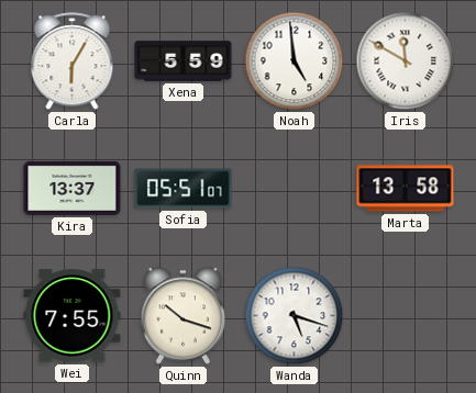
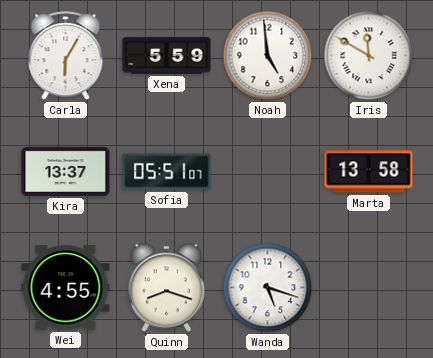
Wei: 7:55 -> 4:55
Quinn: 10:18 -> 8:18
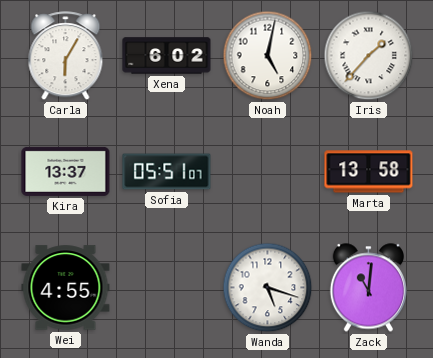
Xena: 5:59 -> 6:02
Noah: 4:59 -> 5:02
Iris: 11:50 -> 1:37
Quinn: 8:18 -> none
Zack: none -> 11:01
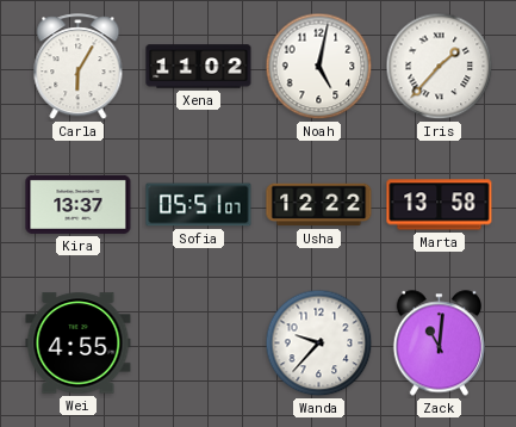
Xena: 6:02 -> 11:02
Usha: none -> 12:22
Wanda: 5:18 -> 9:37
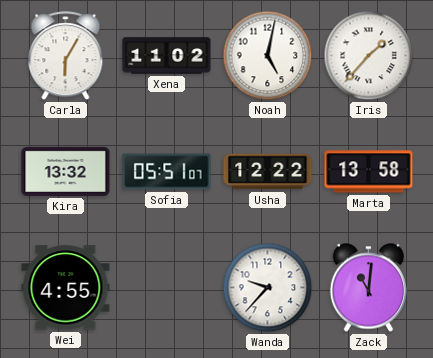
Kira: 13:37 -> 13:32
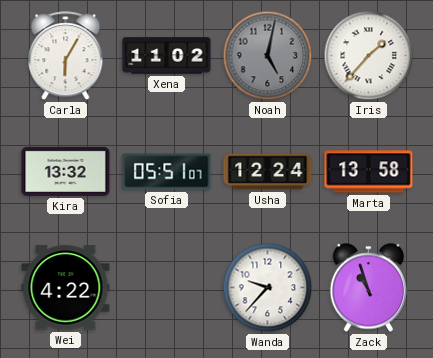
Noah dial: white -> grey
Usha: 12:22 -> 12:24
Wei: 4:55 -> 4:22
Zack: 11:01 -> 10:57
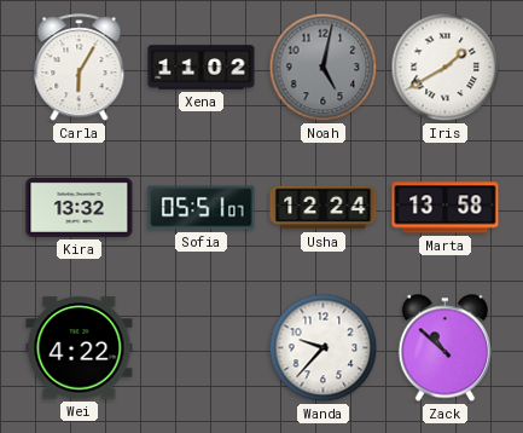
Iris: 1:37 -> 1:40
Zack: 10:57 -> 10:52
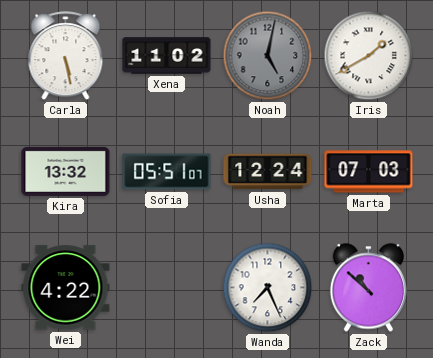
Carla: 6:05 -> 5:28
Marta: 13:58 -> 07:03
Wanda: 9:37 -> 7:26
